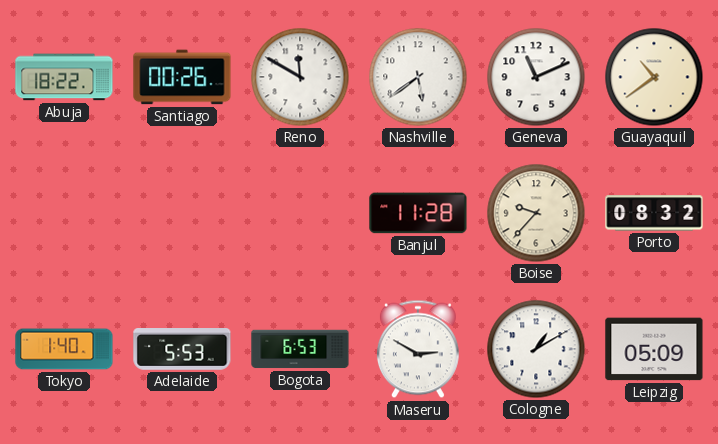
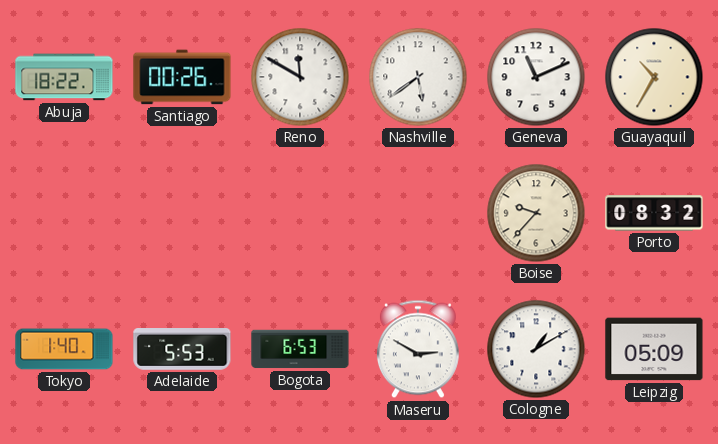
Guayaquil: 10:39 -> 10:35
Banjul: 11:28 -> none
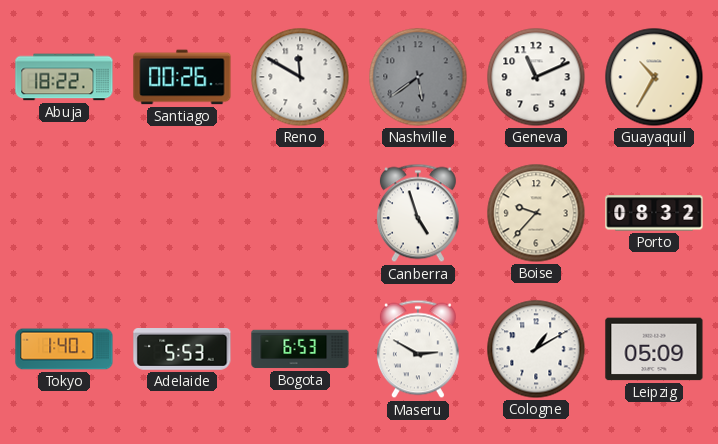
Nashville dial: white -> grey
Canberra: none -> 4:57
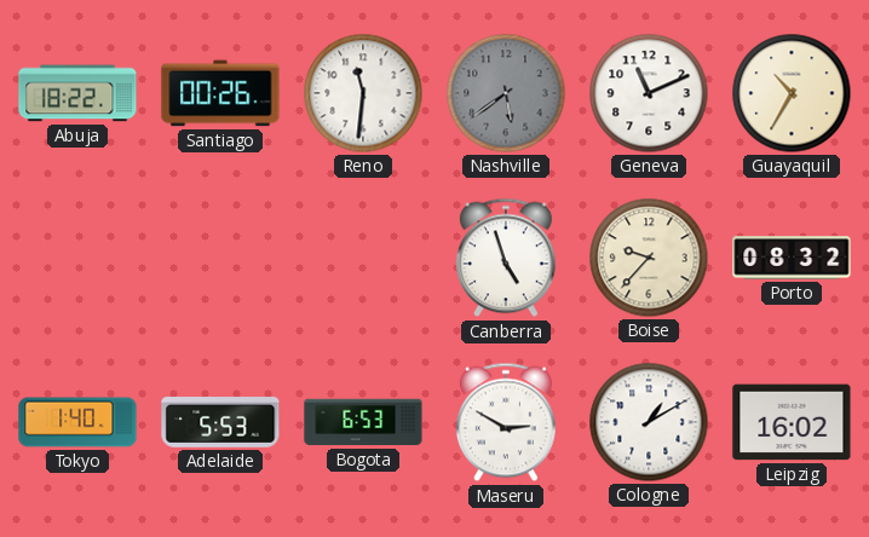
Reno: 11:50 -> 11:31
Leipzig: 05:09 -> 16:02
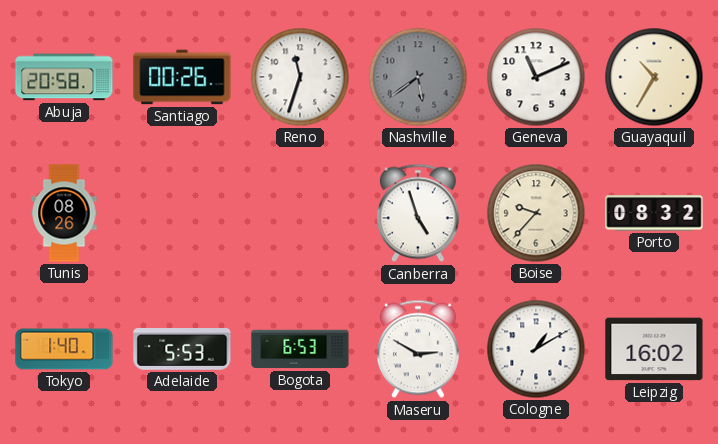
Abuja: 18:22 -> 20:58
Reno: 11:31 -> 11:33
Tunis: none -> 08:26
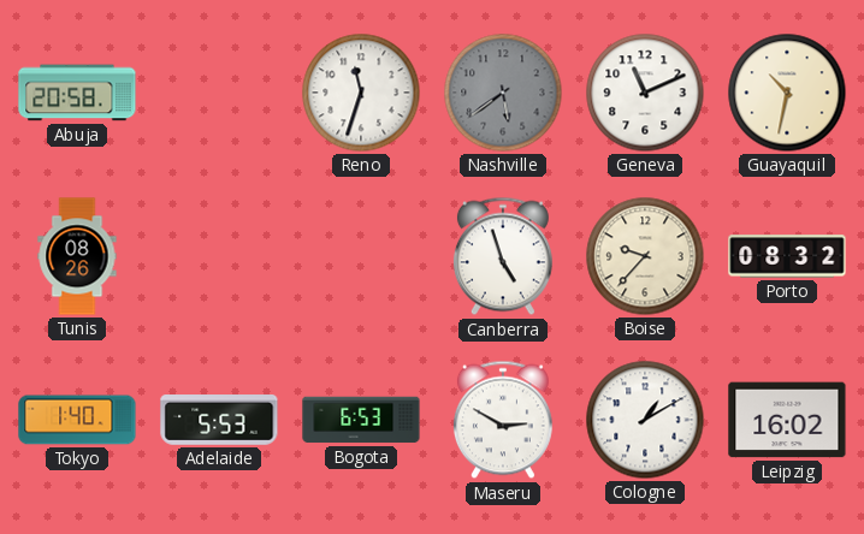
Santiago: 00:26 -> none
Guayaquil: 10:35 -> 10:32
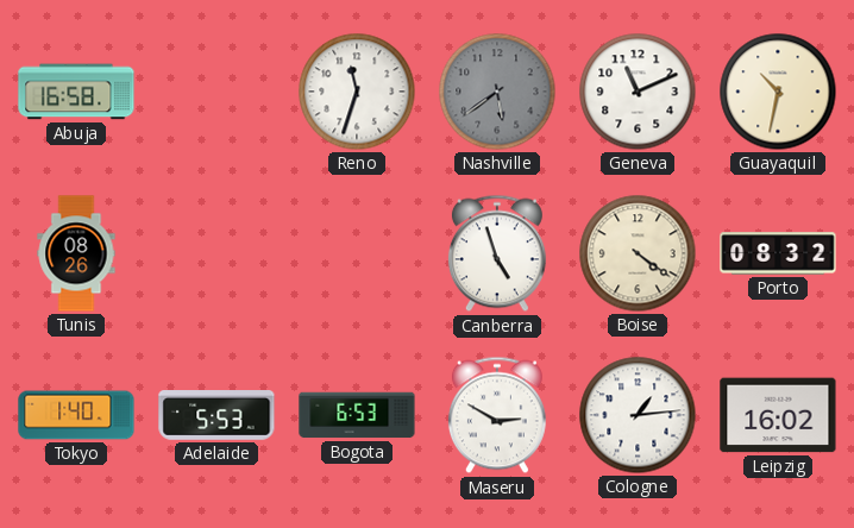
Abuja: 20:58 -> 16:58
Boise: 9:37 -> 4:21
Cologne: 1:10 -> 1:14
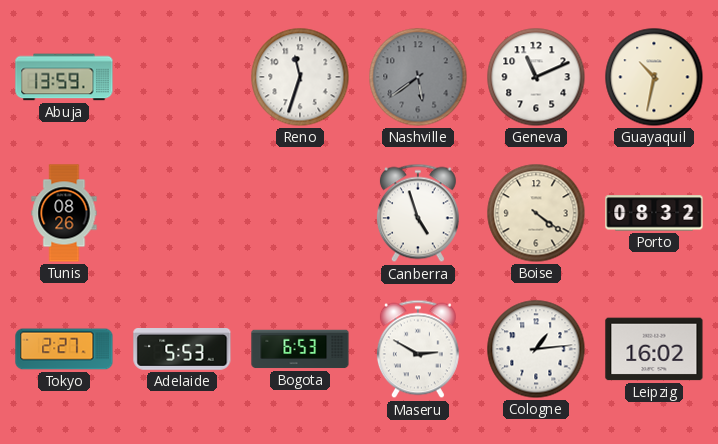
Abuja: 16:58 -> 13:59
Tokyo: 1:40 -> 2:27
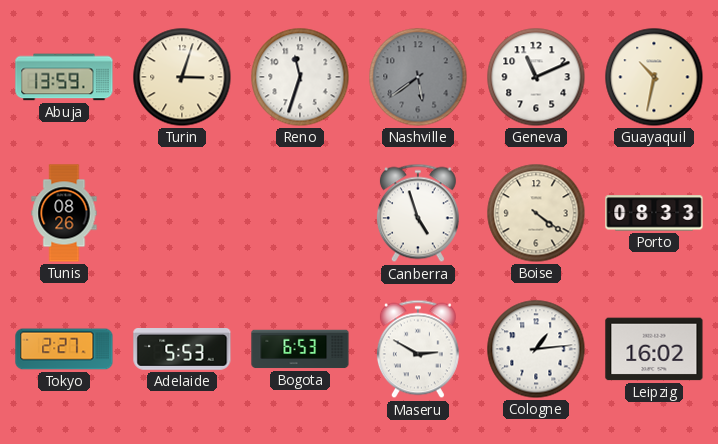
Turin: none -> 3:03
Porto: 08:32 -> 08:33
